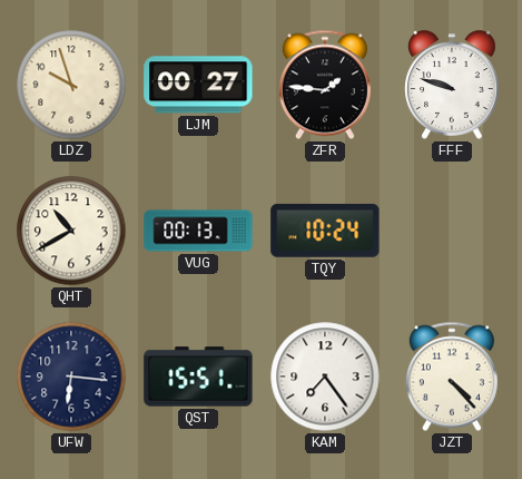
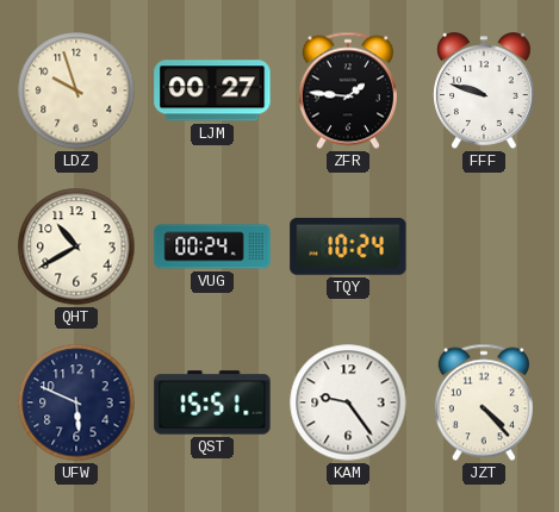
VUG: 00:13 -> 00:24
UFW: 6:16 -> 5:49
KAM: 7:24 -> 9:24
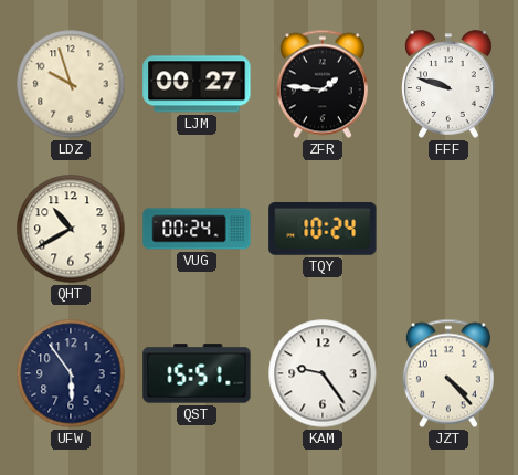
UFW: 5:49 -> 5:54
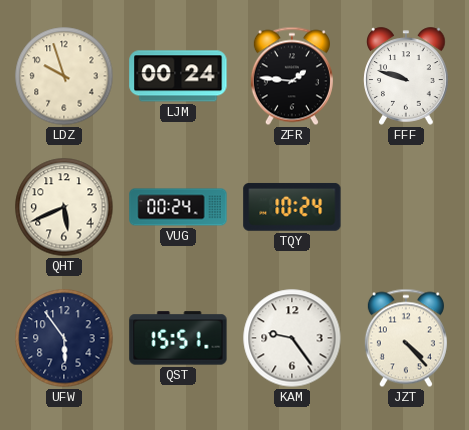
LJM: 00:27 -> 00:24
QHT: 10:40 -> 5:41
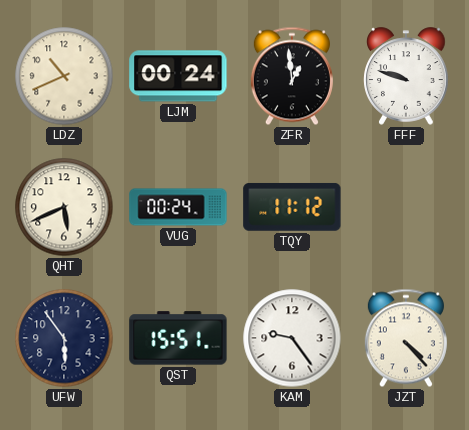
LDZ: 9:57 -> 10:41
ZFR: 1:46 -> 12:59
TQY: 10:24 -> 11:12
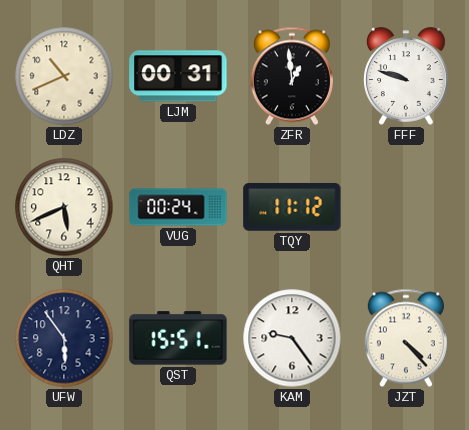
LJM: 00:24 -> 00:31
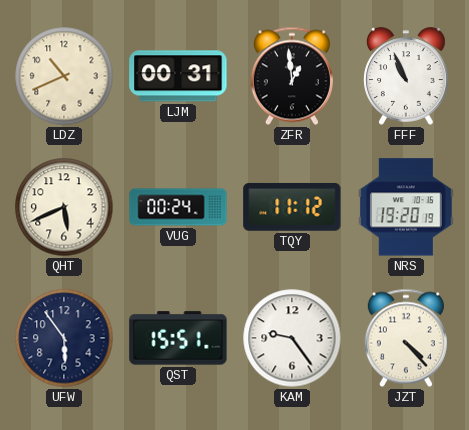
FFF: 9:48 -> 10:56
NRS: none -> 19:20
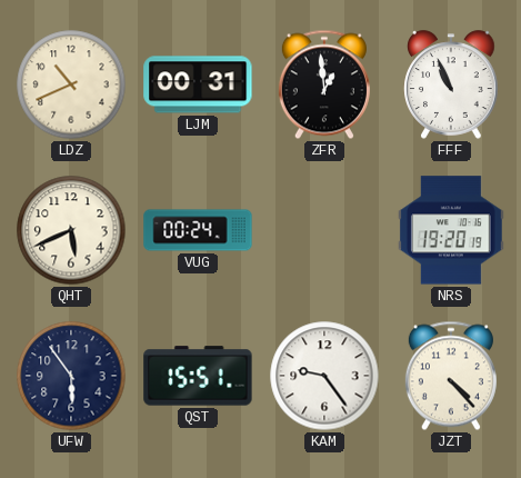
TQY: 11:12 -> none
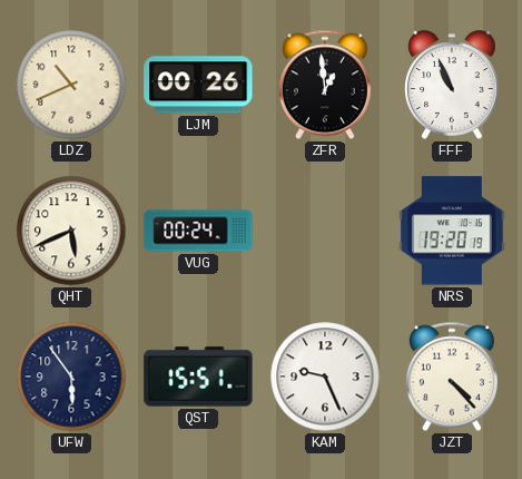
LJM: 00:31 -> 00:26
KAM: 9:24 -> 9:26
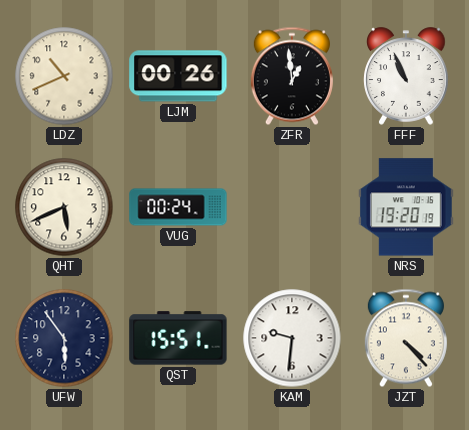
KAM: 9:26 -> 9:31
